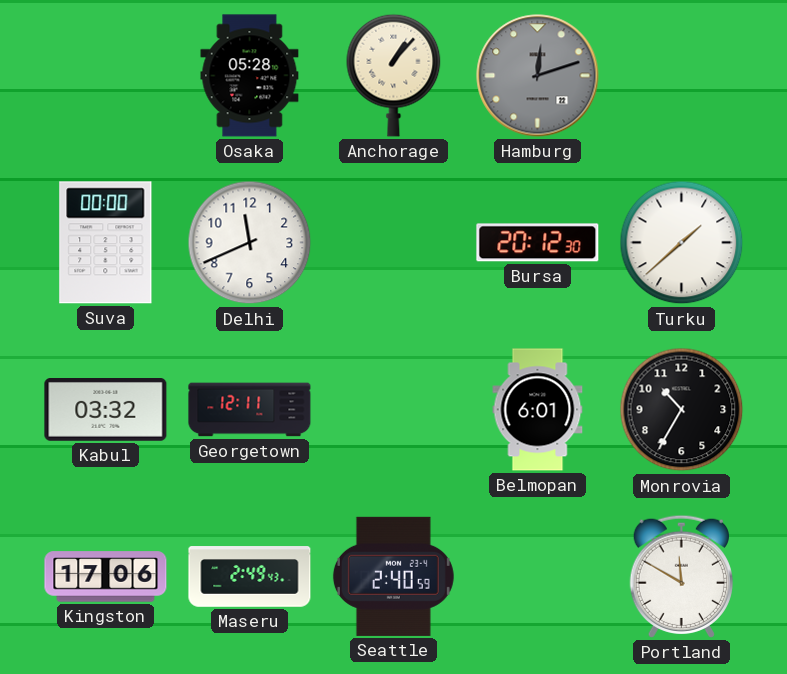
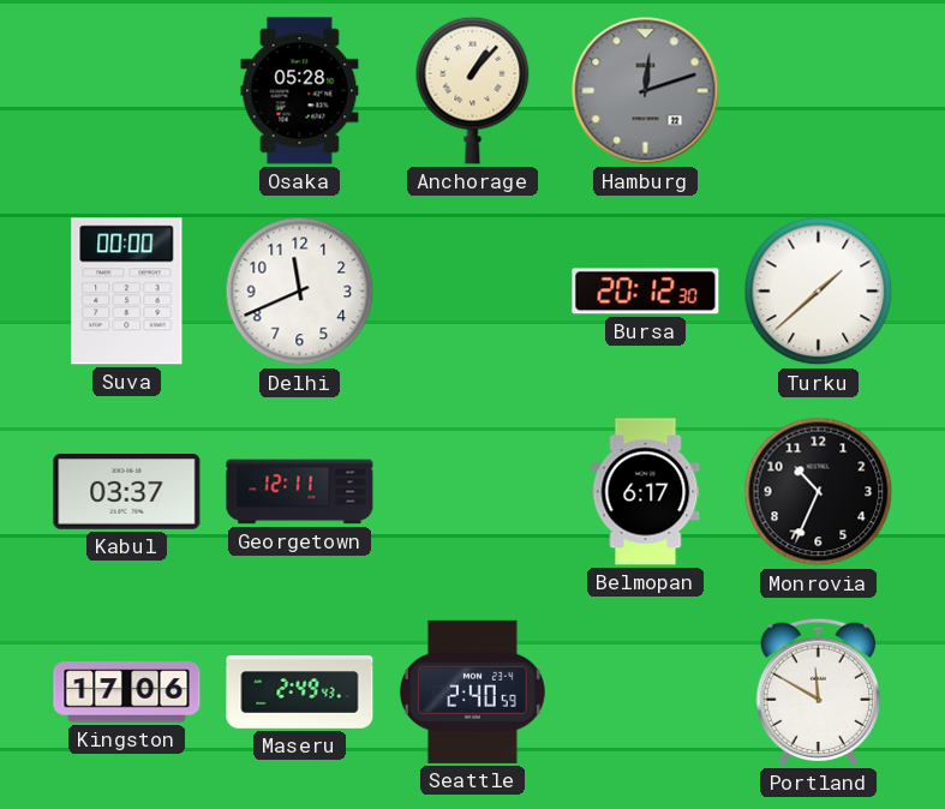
Kabul: 03:32 -> 03:37
Belmopan: 6:01 -> 6:17
Monrovia: 10:35 -> 10:34
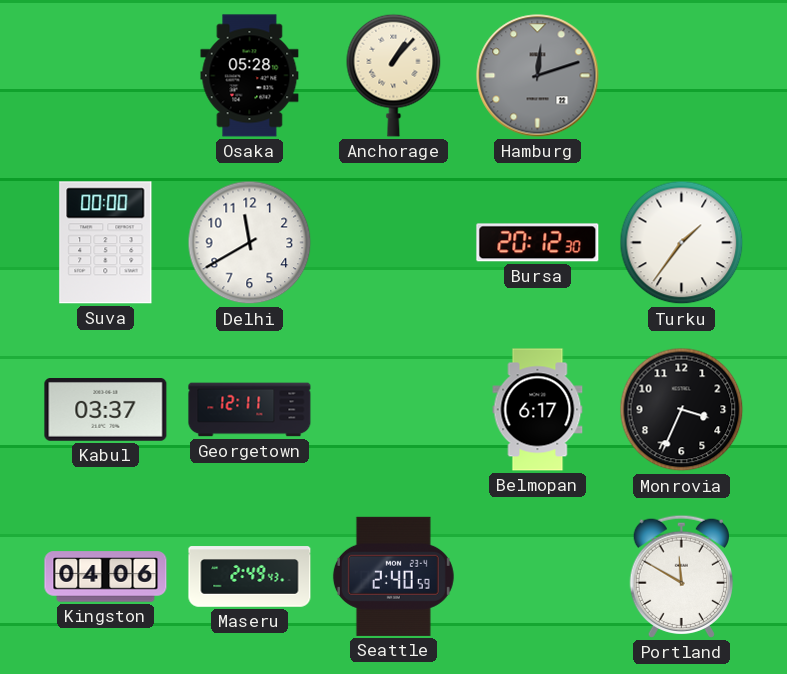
Delhi: 11:41 -> 11:40
Turku: 1:38 -> 1:36
Monrovia: 10:34 -> 3:34
Kingston: 17:06 -> 04:06
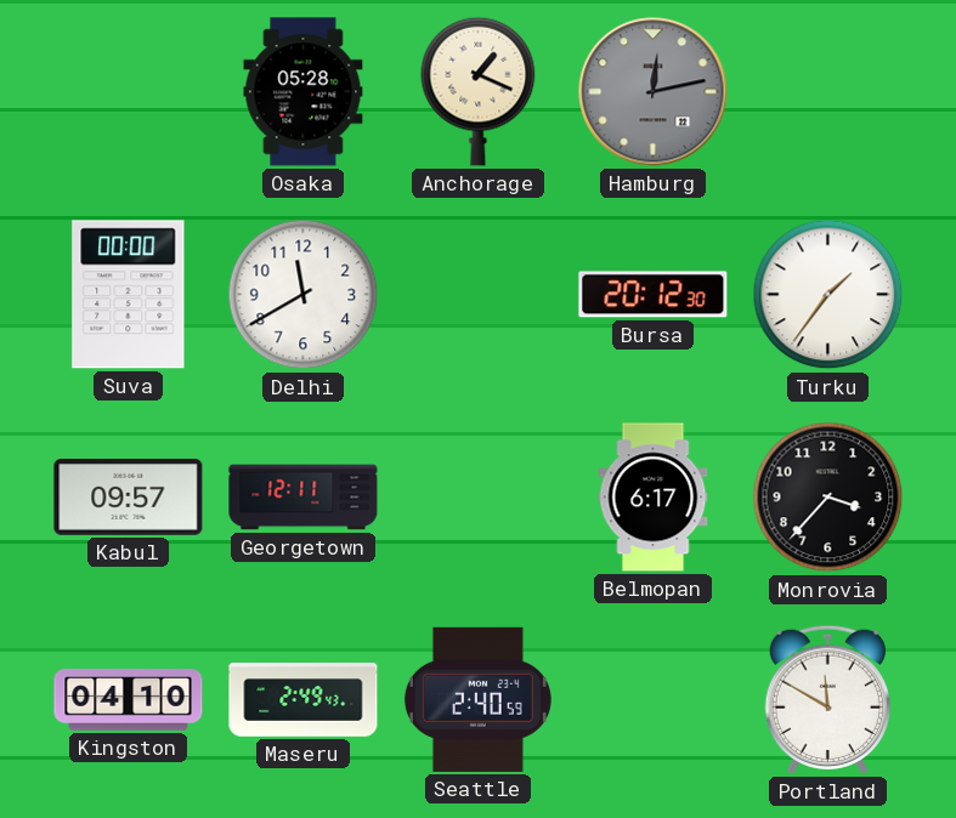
Anchorage: 1:07 -> 1:19
Hamburg: 12:12 -> 12:13
Kabul: 03:37 -> 09:57
Monrovia: 3:34 -> 3:37
Kingston: 04:06 -> 04:10
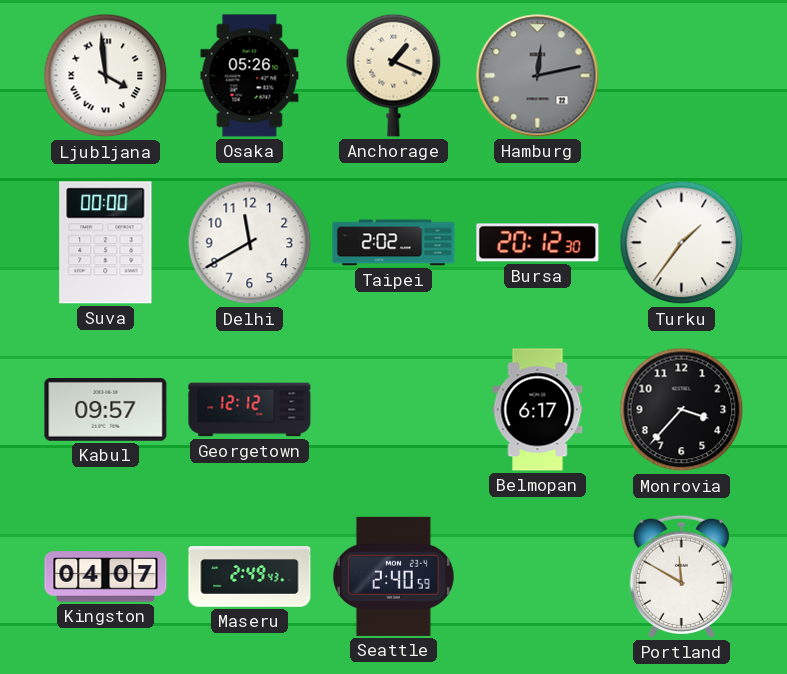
Ljubljana: none -> 3:59
Osaka: 05:28 -> 05:26
Taipei: none -> 2:02
Georgetown: 12:11 -> 12:12
Kingston: 04:10 -> 04:07
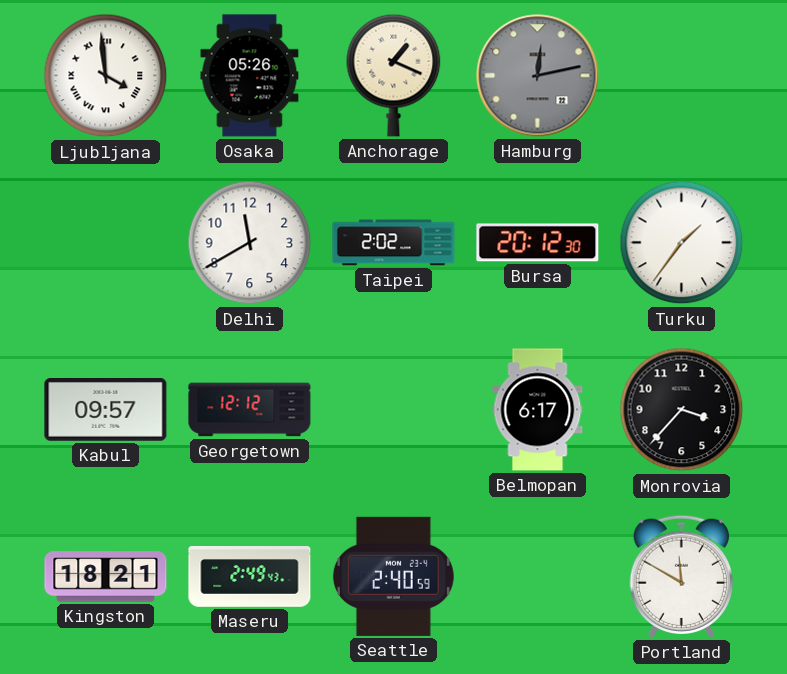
Suva: 00:00 -> none
Kingston: 04:07 -> 18:21
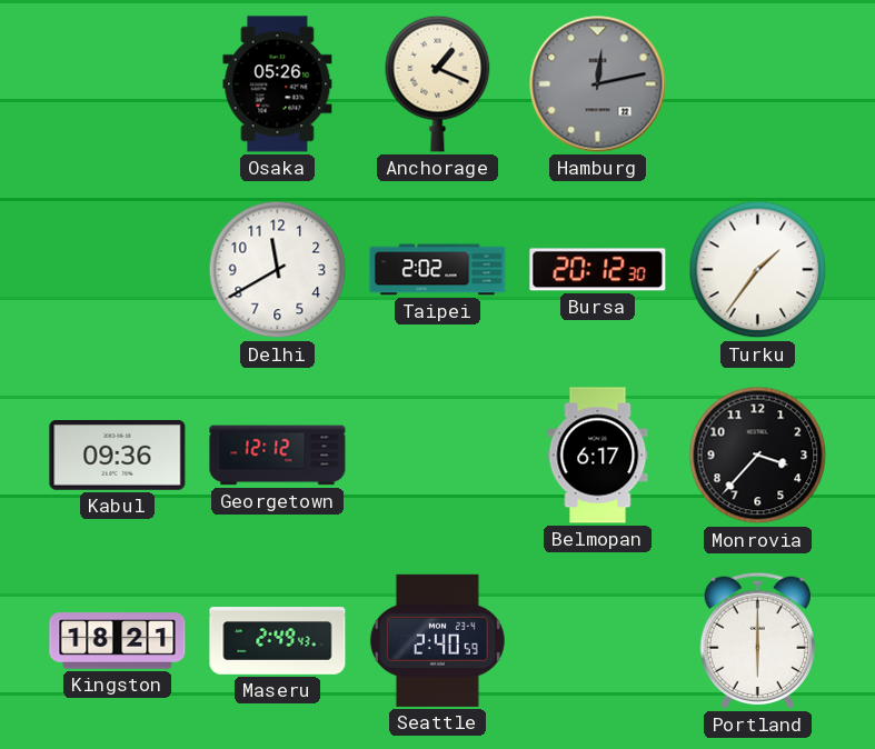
Ljubljana: 3:59 -> none
Kabul: 09:57 -> 09:36
Portland: 11:50 -> 6:00
